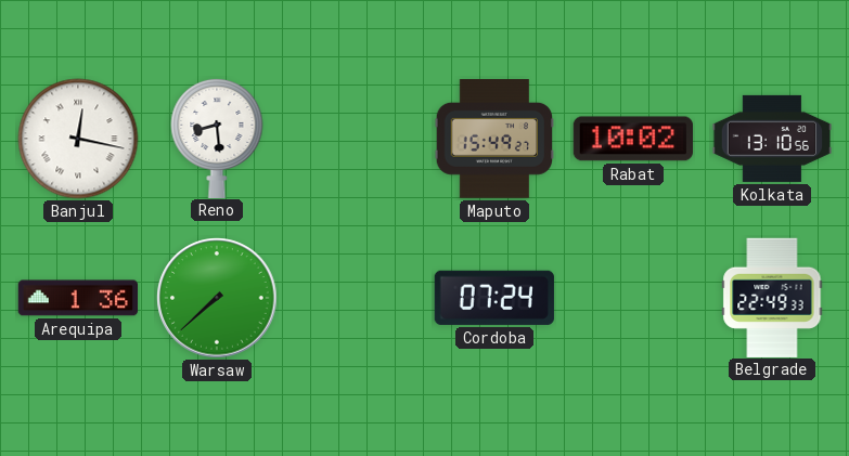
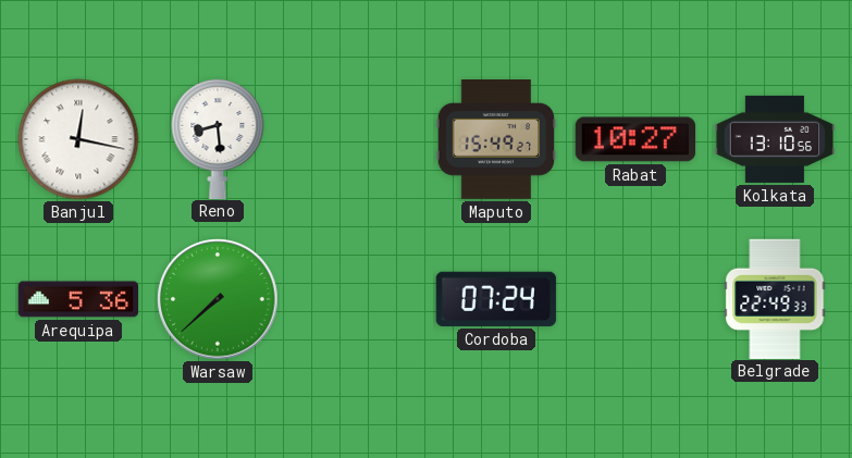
Rabat: 10:02 -> 10:27
Arequipa: 1:36 -> 5:36
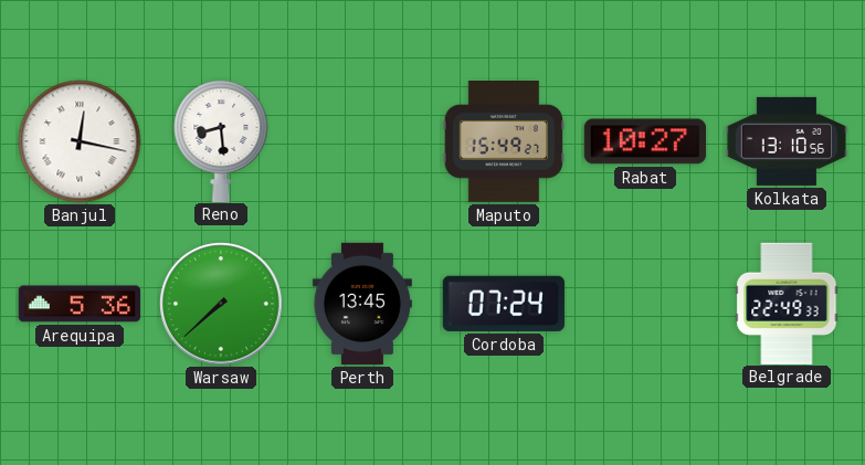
Perth: none -> 13:45
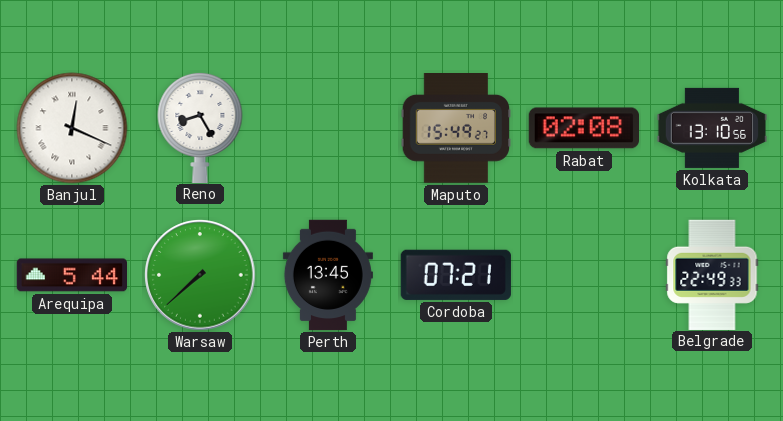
Banjul: 12:17 -> 12:19
Reno: 8:29 -> 8:25
Rabat: 10:27 -> 02:08
Arequipa: 5:36 -> 5:44
Cordoba: 07:24 -> 07:21
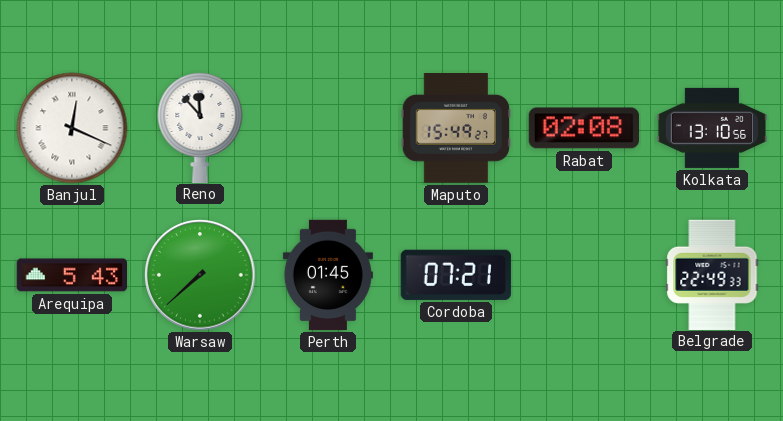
Reno: 8:25 -> 11:53
Arequipa: 5:44 -> 5:43
Perth: 13:45 -> 01:45
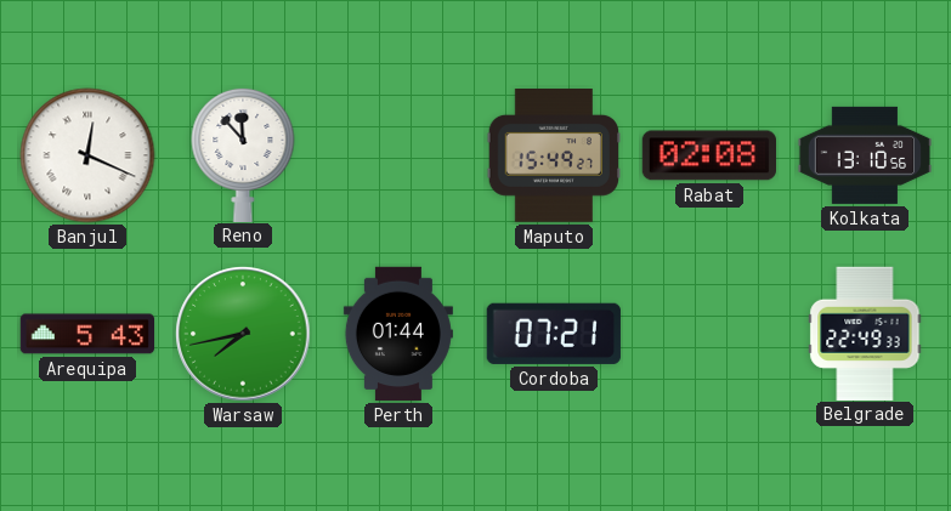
Warsaw: 7:38 -> 7:43
Perth: 01:45 -> 01:44
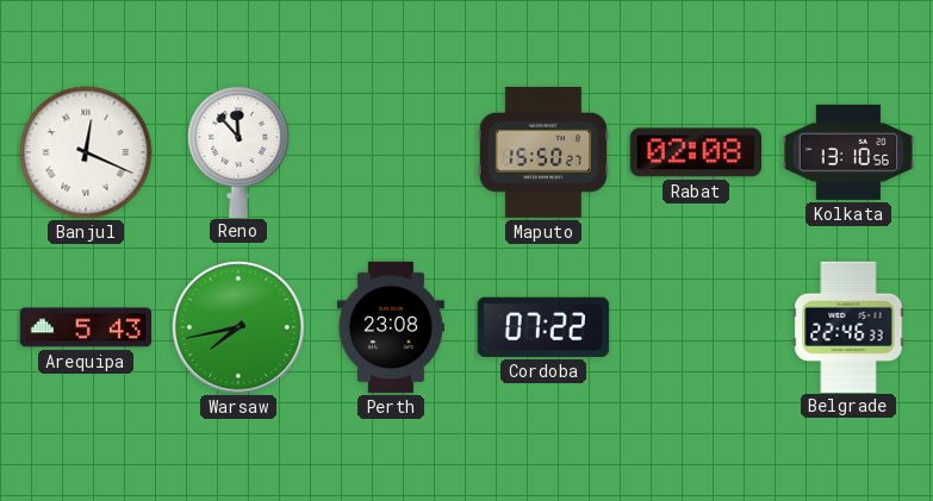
Maputo: 15:49 -> 15:50
Perth: 01:44 -> 23:08
Cordoba: 07:21 -> 07:22
Belgrade: 22:49 -> 22:46
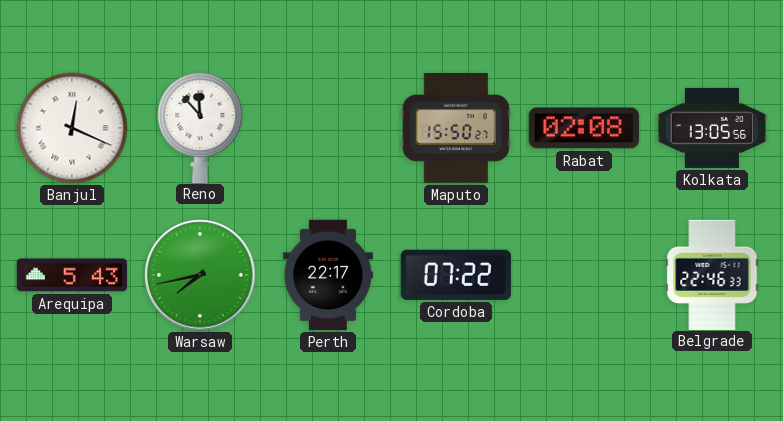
Kolkata: 13:10 -> 13:05
Perth: 23:08 -> 22:17
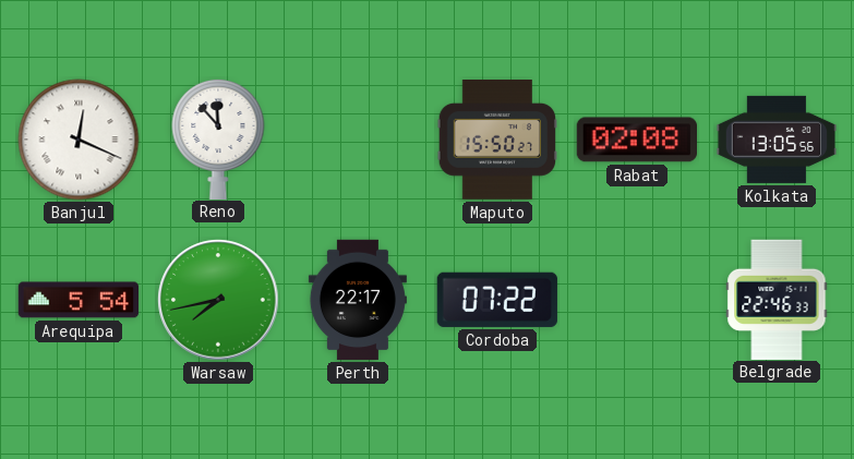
Arequipa: 5:43 -> 5:54
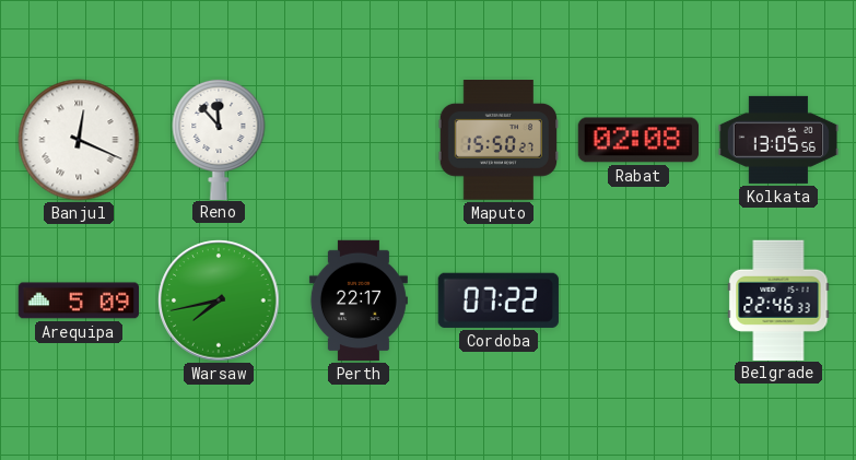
Arequipa: 5:54 -> 5:09
